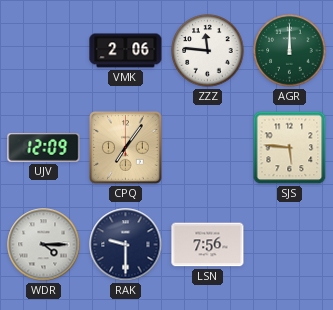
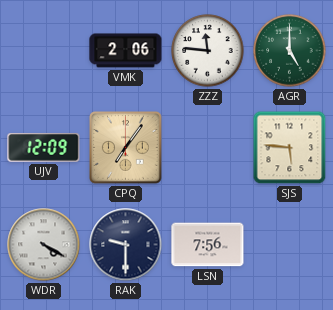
AGR: 12:00 -> 5:00
WDR: 4:15 -> 4:20
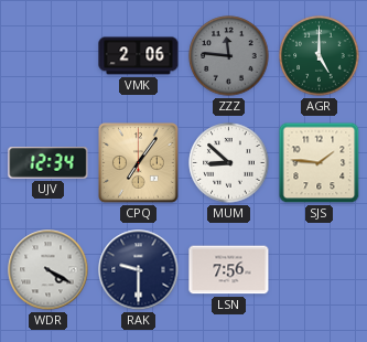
ZZZ dial: white -> grey
UJV: 12:09 -> 12:34
MUM: none -> 8:52
SJS: 5:46 -> 1:46
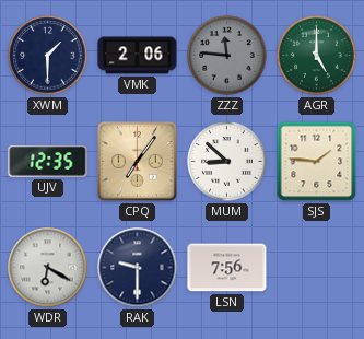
XWM: none -> 1:30
UJV: 12:34 -> 12:35
WDR: 4:20 -> 6:20
